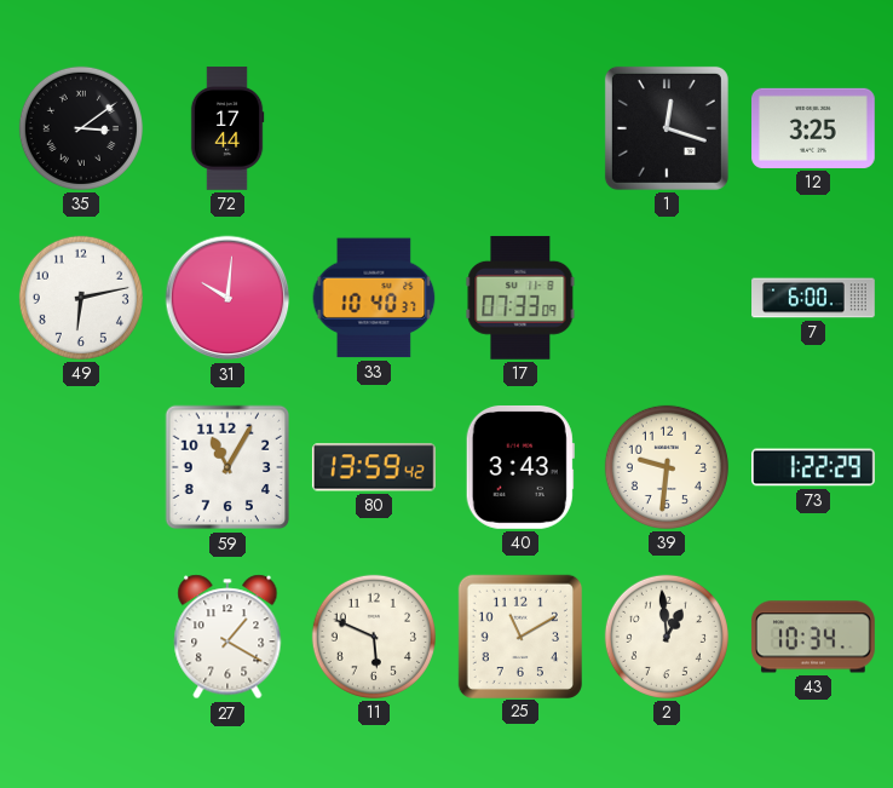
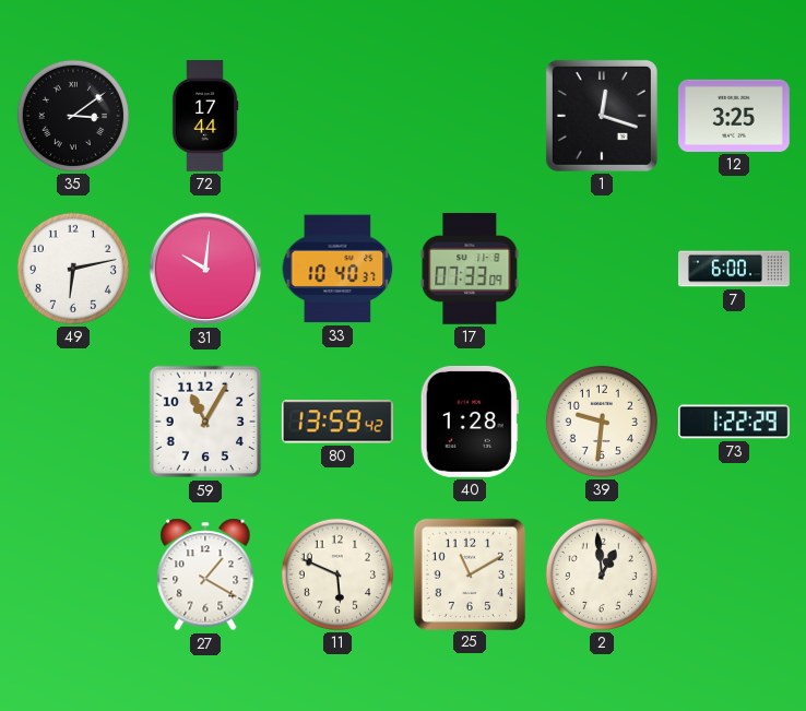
40: 3:43 -> 1:28
43: 10:34 -> none
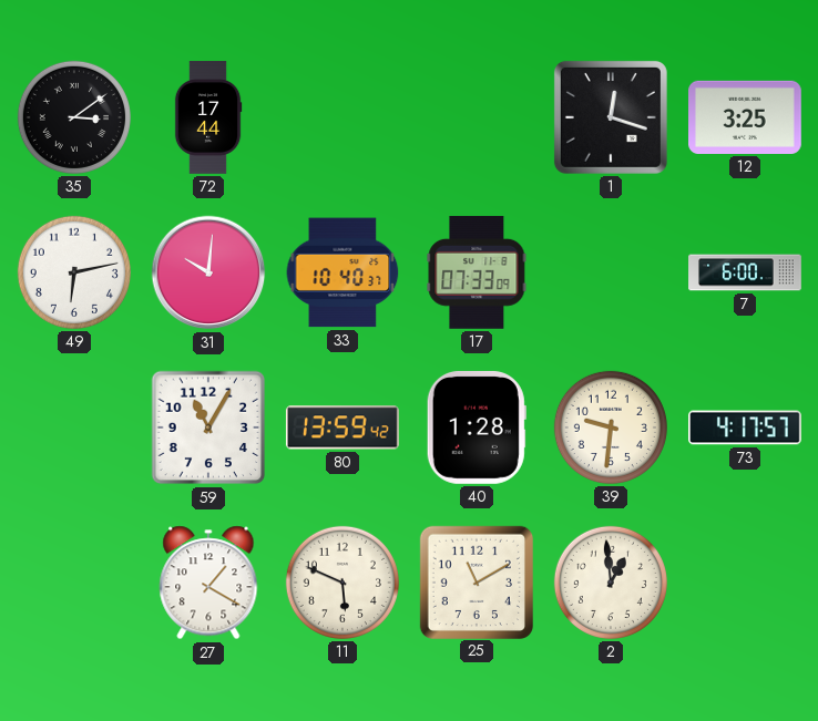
73: 1:22 -> 4:17
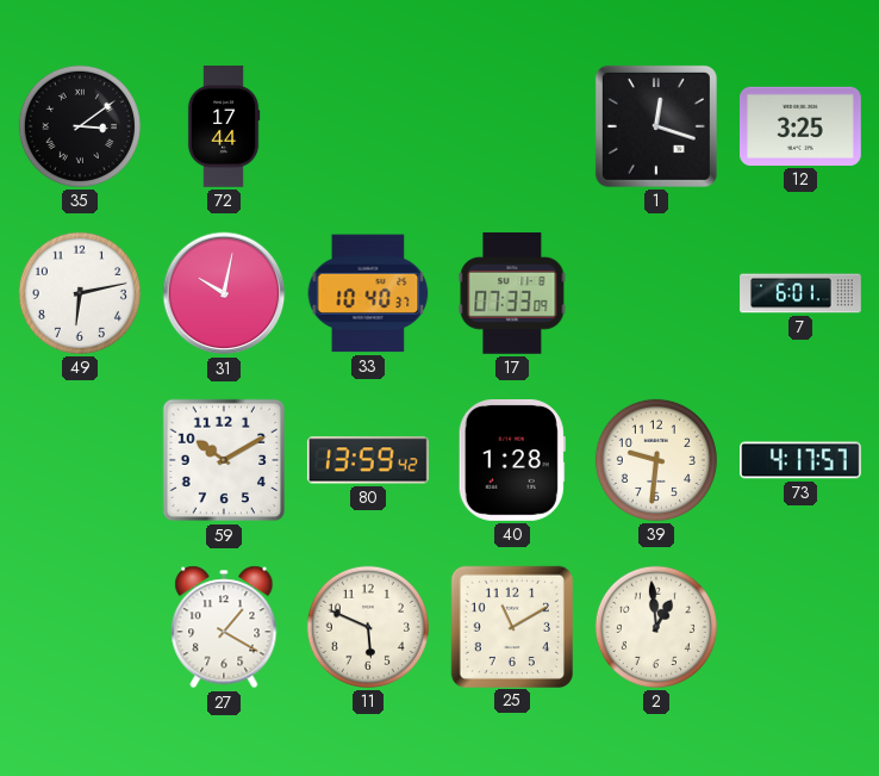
31: 10:01 -> 10:02
7: 6:00 -> 6:01
59: 11:05 -> 10:10
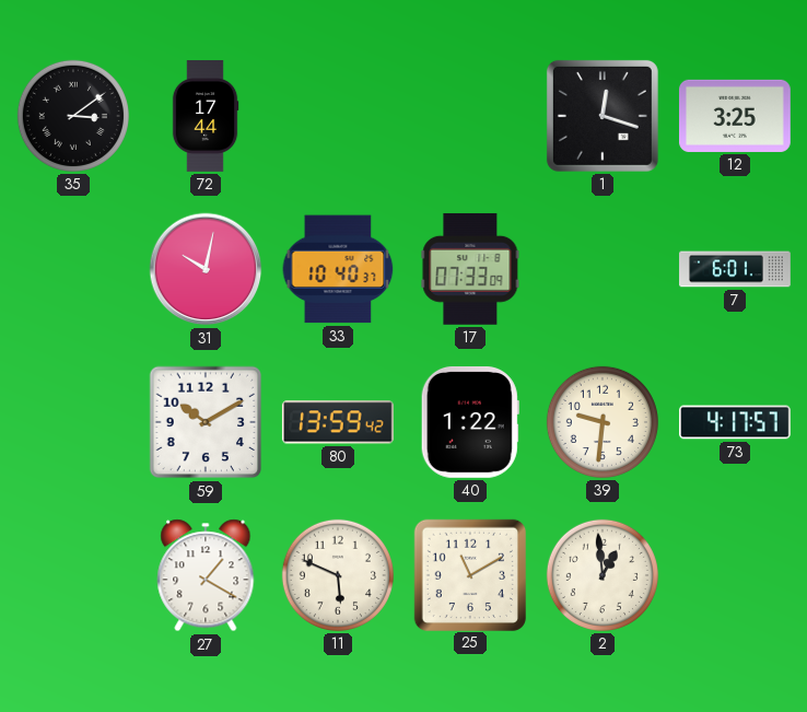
49: 6:13 -> none
40: 1:28 -> 1:22
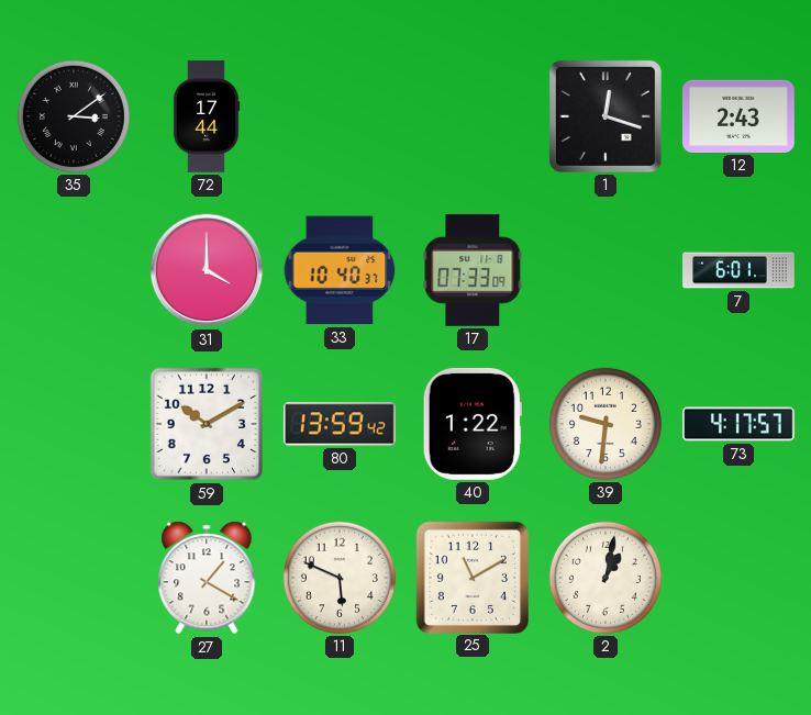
12: 3:25 -> 2:43
31: 10:02 -> 4:00
2: 12:59 -> 1:02
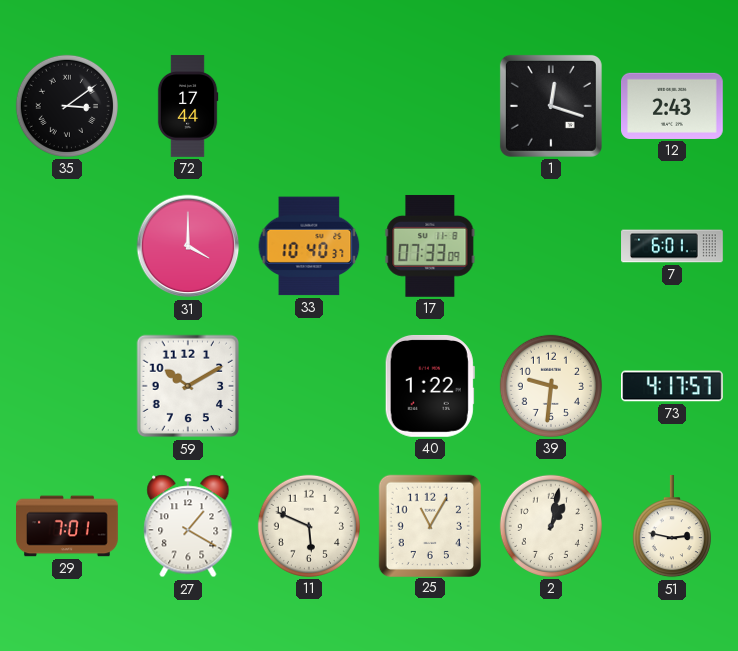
80: 13:59 -> none
29: none -> 7:01
25: 11:10 -> 11:05
51: none -> 2:47
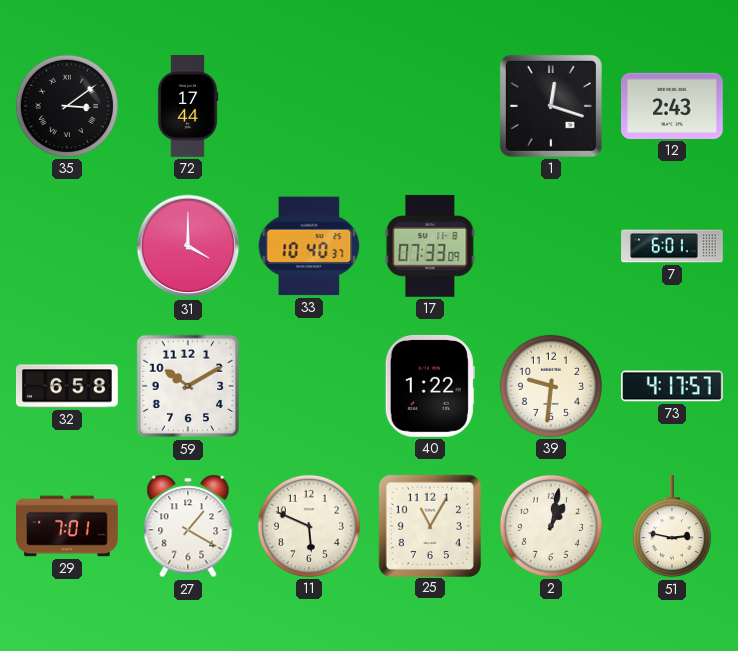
32: none -> 6:58
